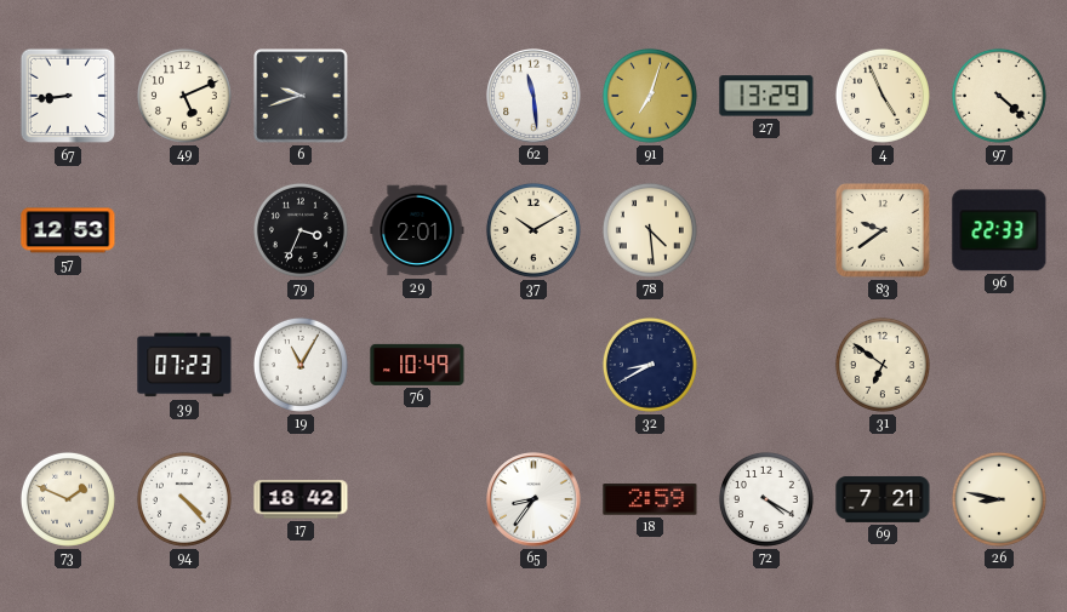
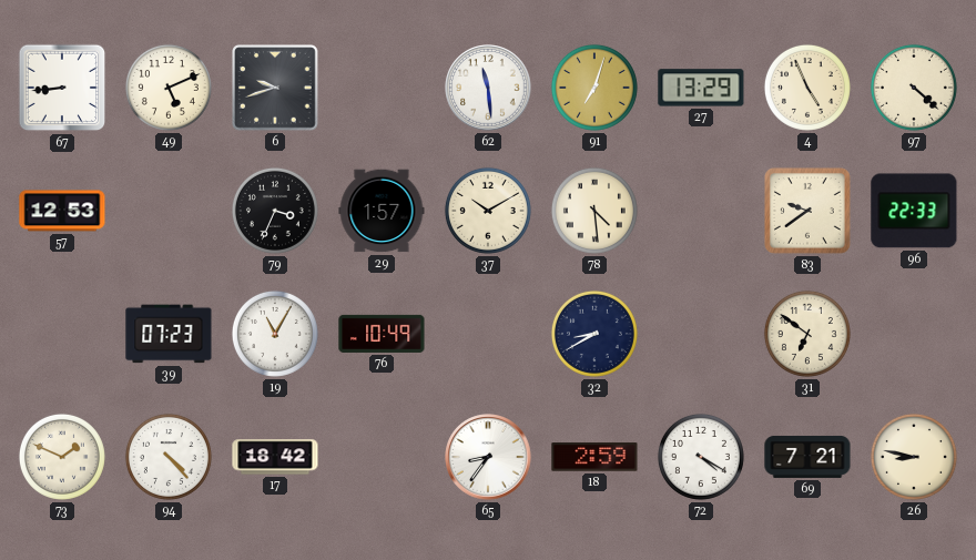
29: 2:01 -> 1:57
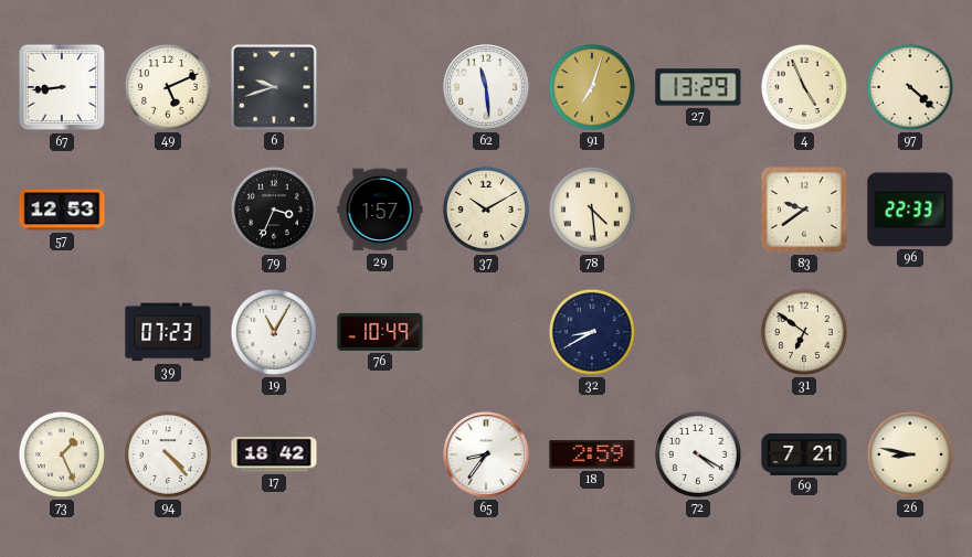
73: 1:49 -> 1:26
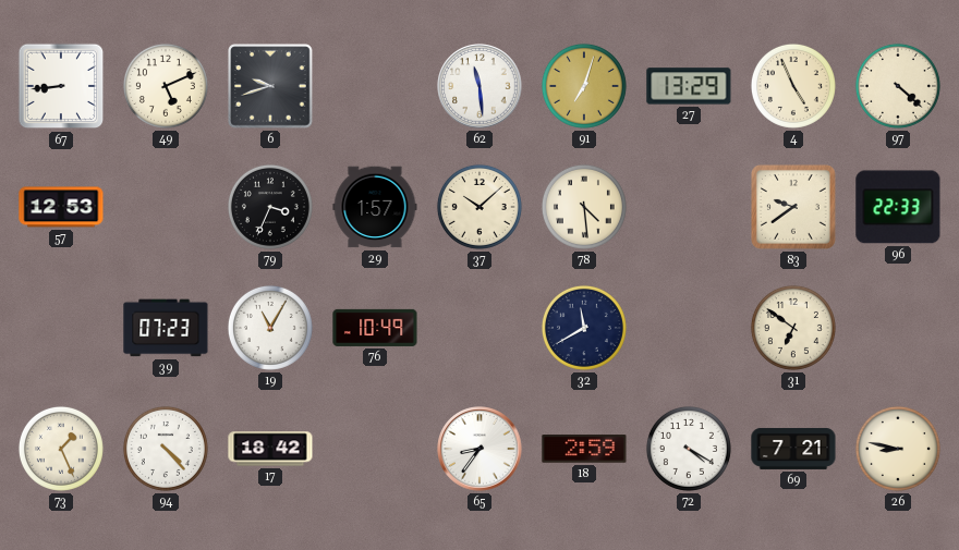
37: 10:10 -> 10:08
32: 8:40 -> 11:40
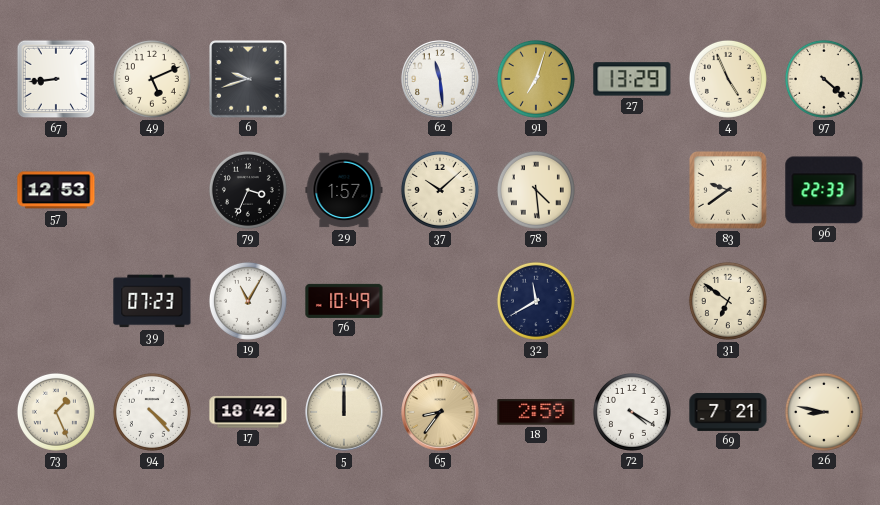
5: none -> 12:00
65 dial: white -> champagne
